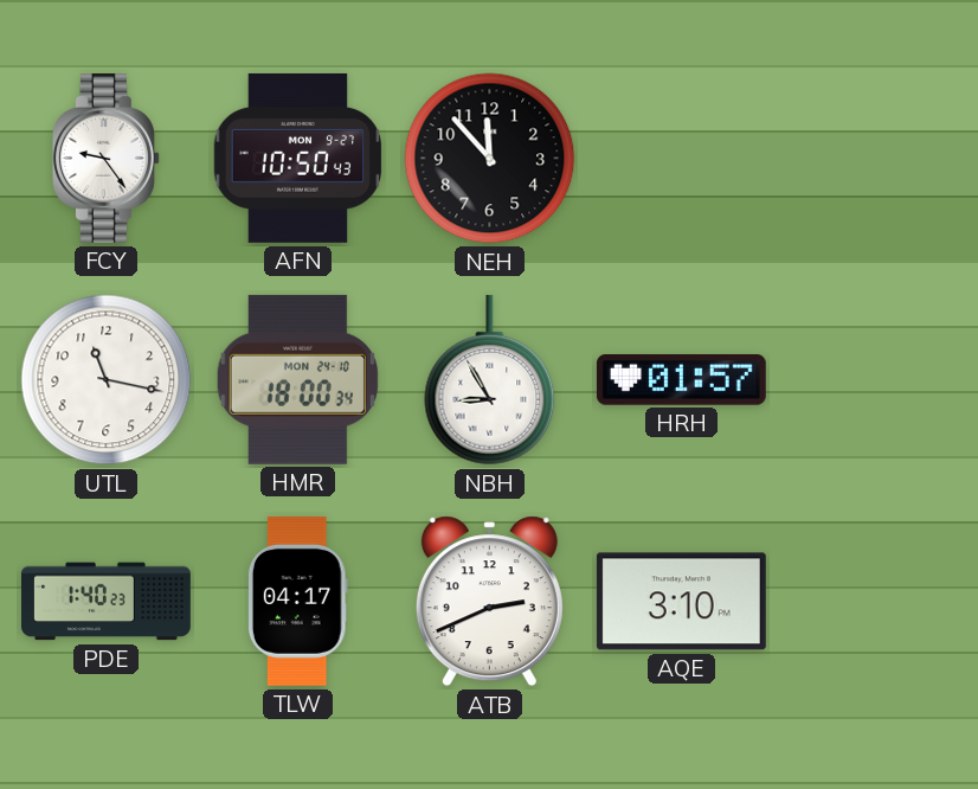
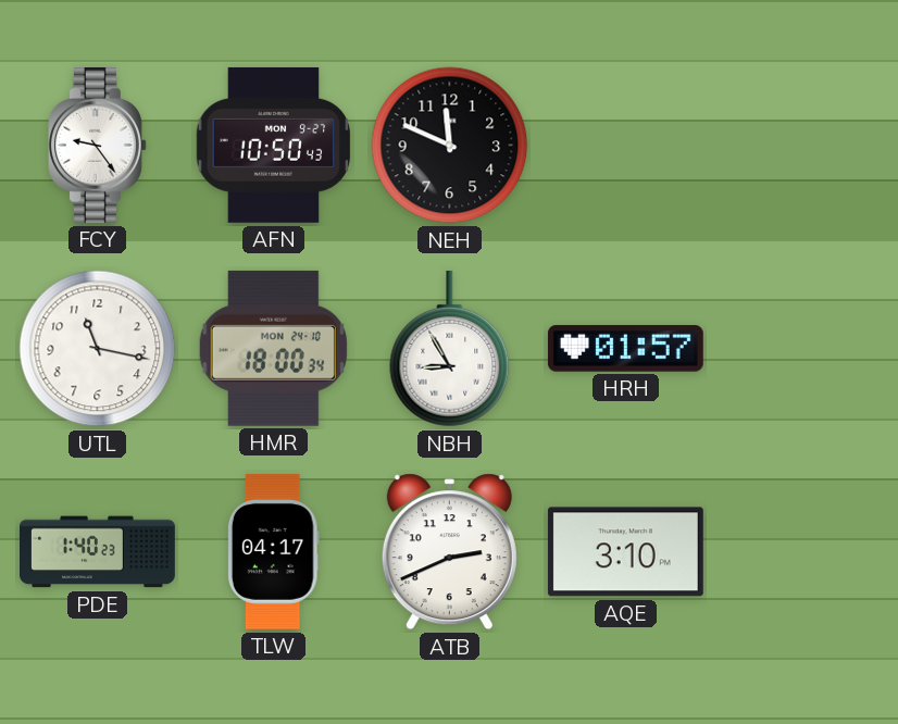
NEH: 11:53 -> 11:49
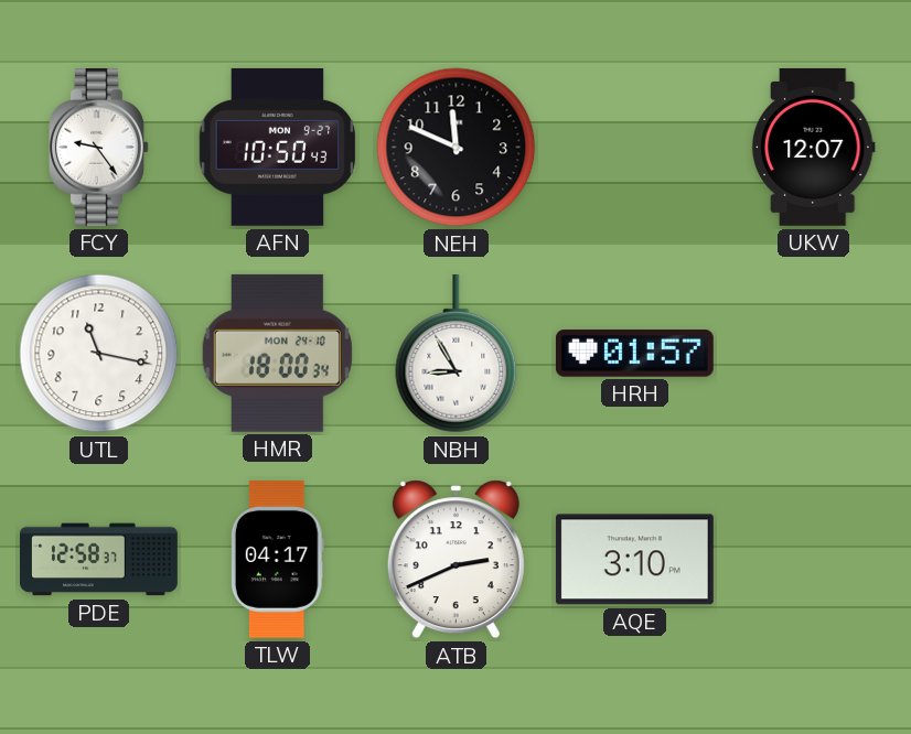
UKW: none -> 12:07
PDE: 1:40 -> 12:58
